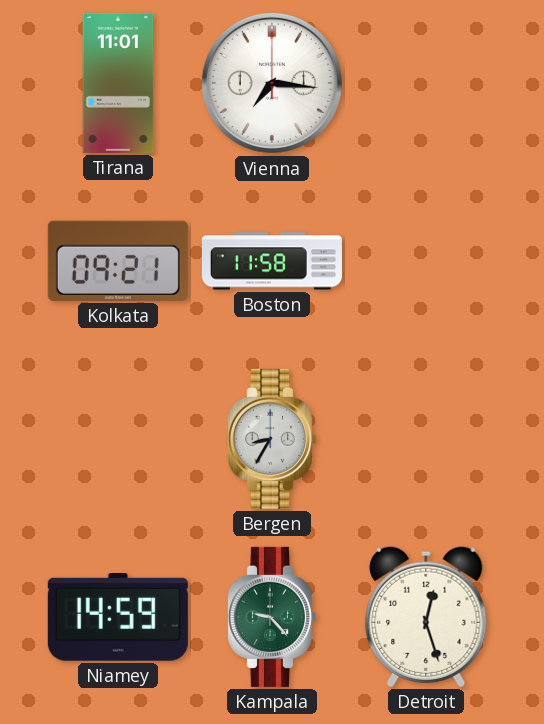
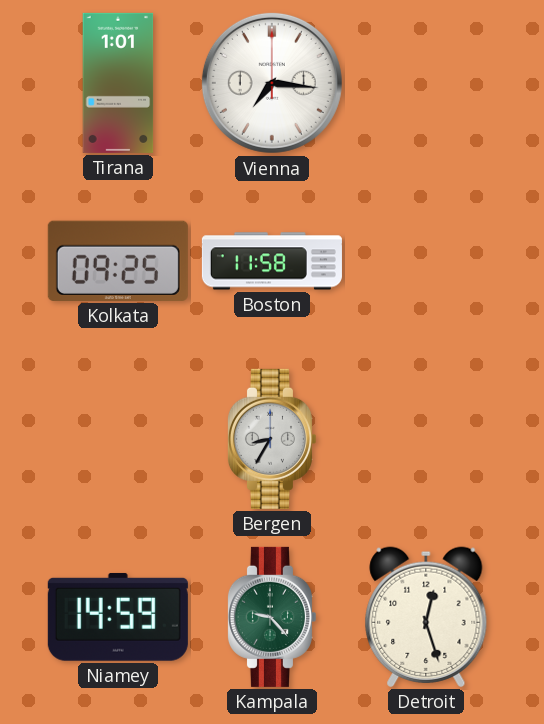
Tirana: 11:01 -> 1:01
Kolkata: 09:21 -> 09:25
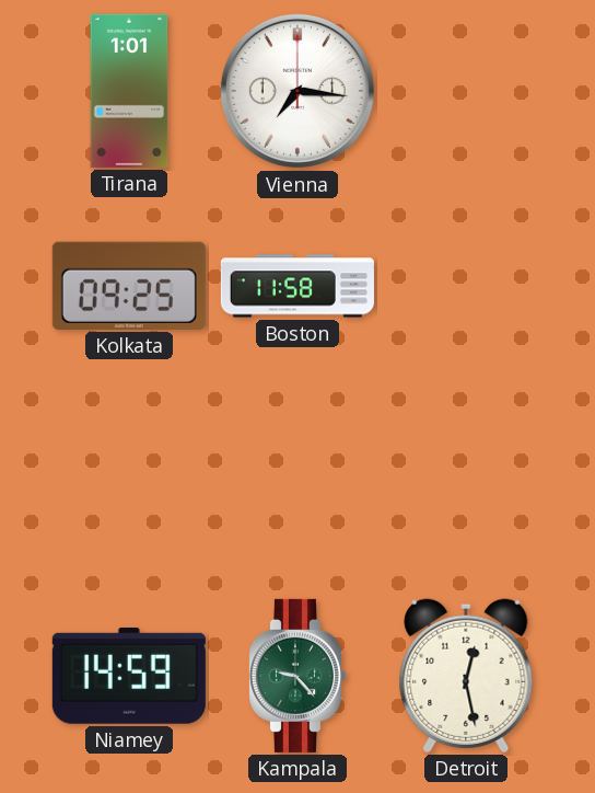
Bergen: 8:35 -> none
Detroit: 12:27 -> 12:28
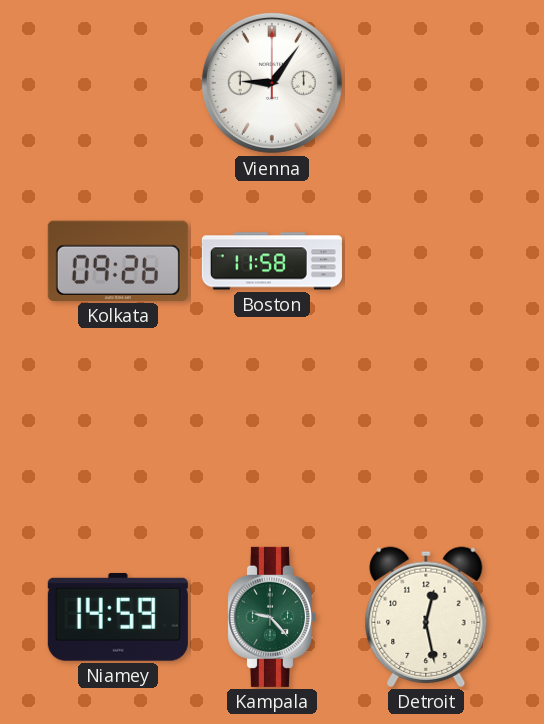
Tirana: 1:01 -> none
Vienna: 7:16 -> 9:06
Kolkata: 09:25 -> 09:26
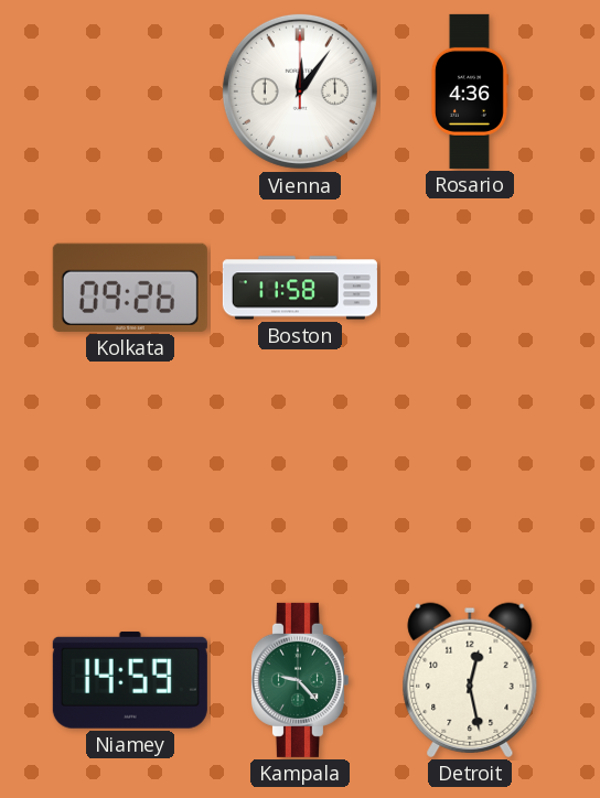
Vienna: 9:06 -> 12:06
Rosario: none -> 4:36
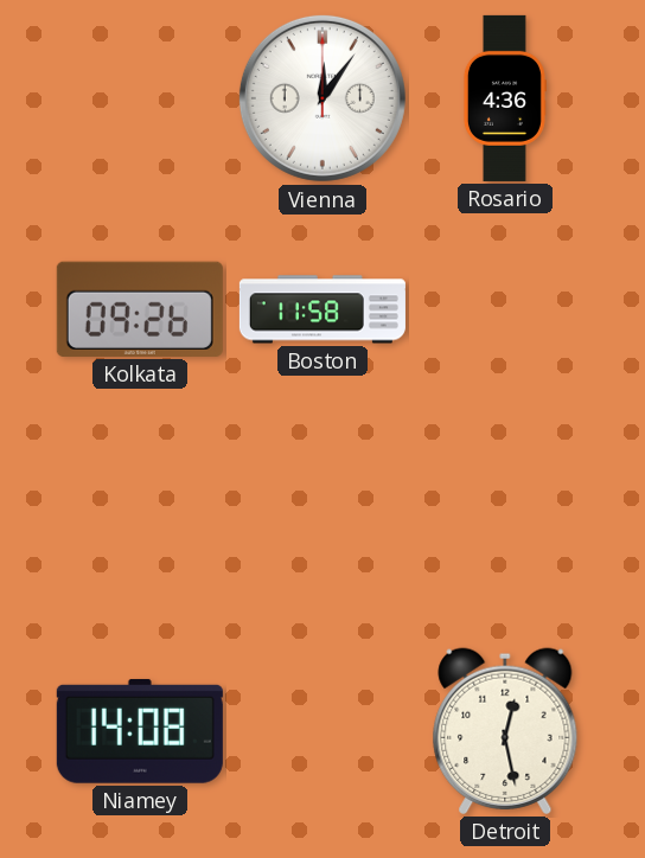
Niamey: 14:59 -> 14:08
Kampala: 9:23 -> none
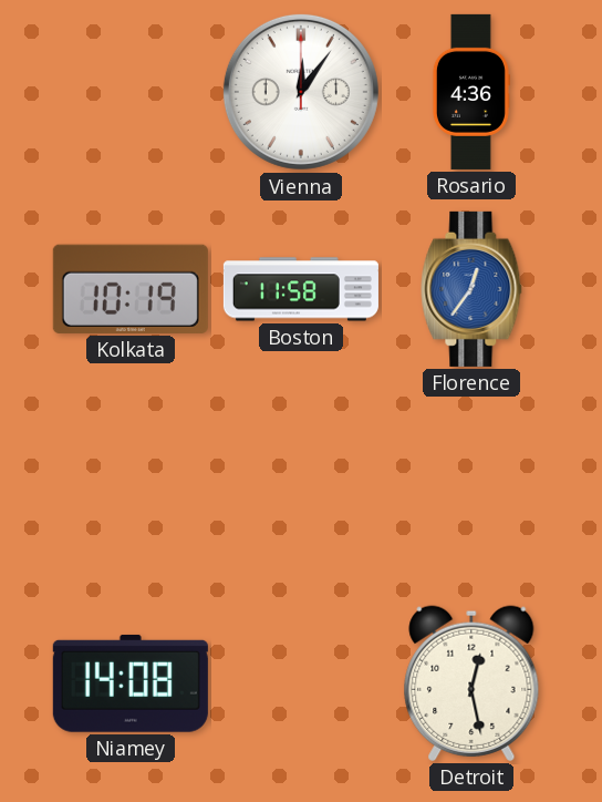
Kolkata: 09:26 -> 10:19
Florence: none -> 12:36
